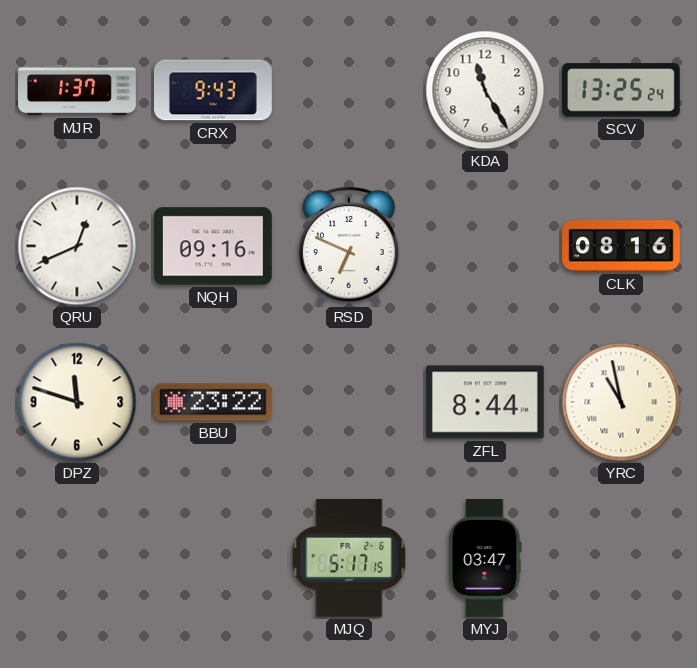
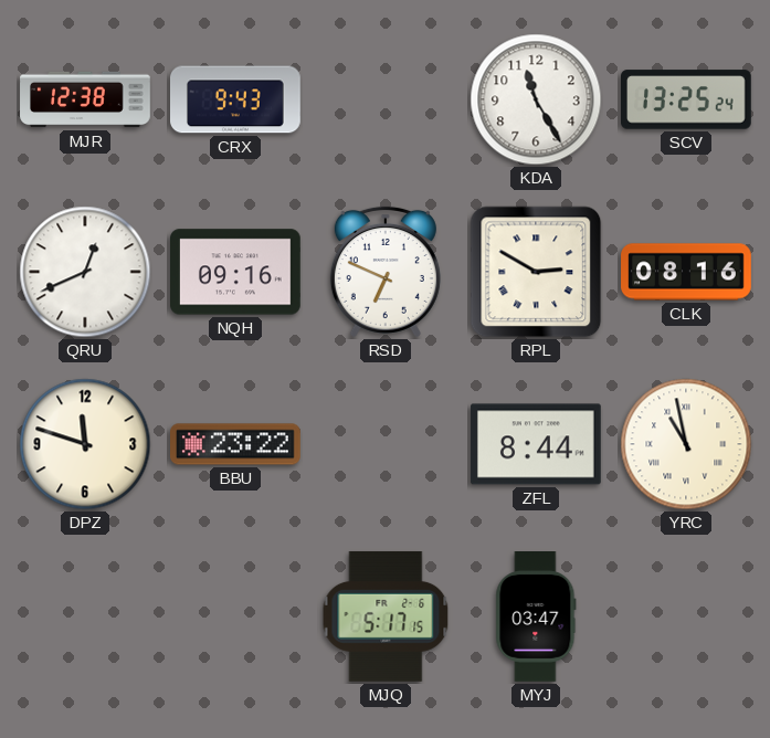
MJR: 1:37 -> 12:38
RPL: none -> 2:50
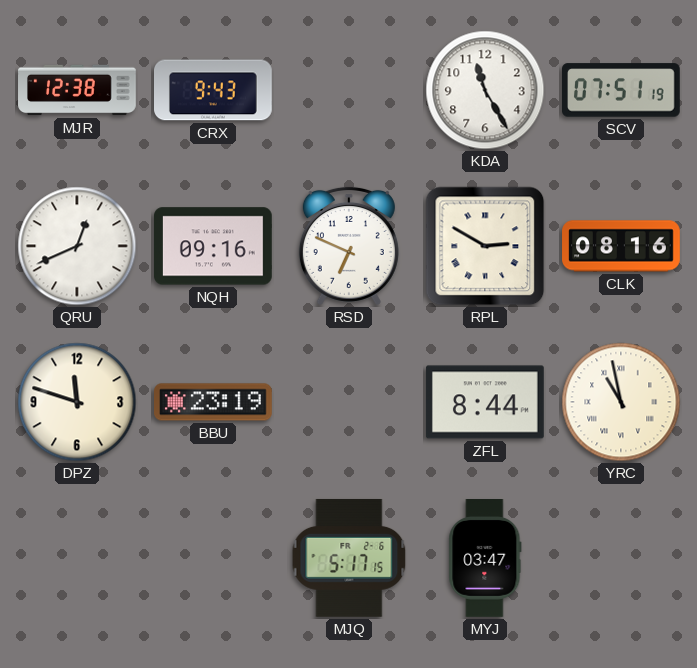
SCV: 13:25 -> 07:51
BBU: 23:22 -> 23:19
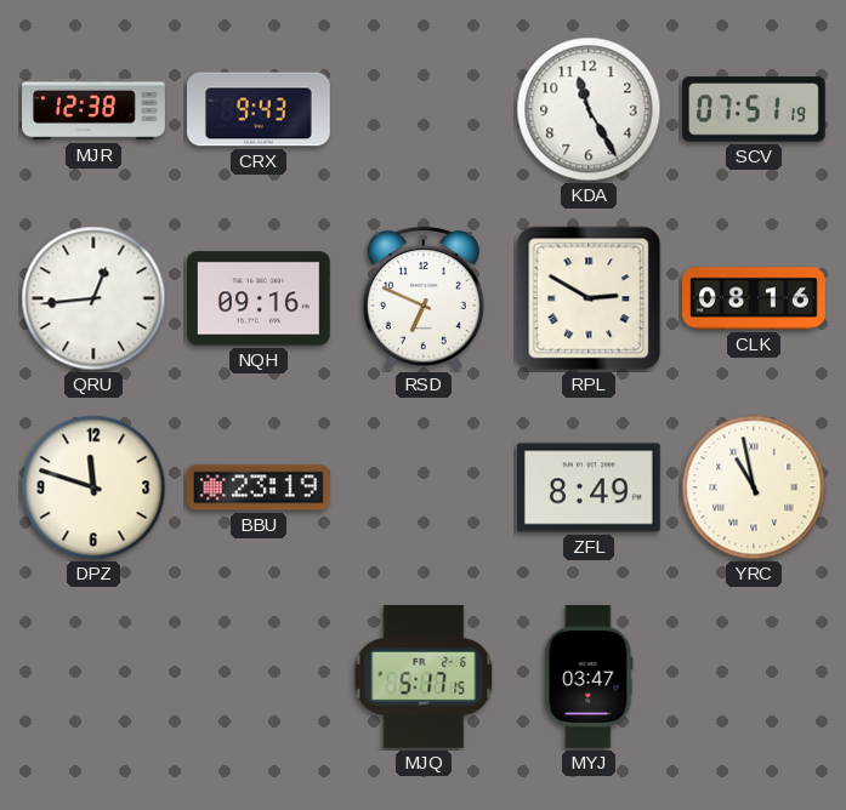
QRU: 12:41 -> 12:44
ZFL: 8:44 -> 8:49
